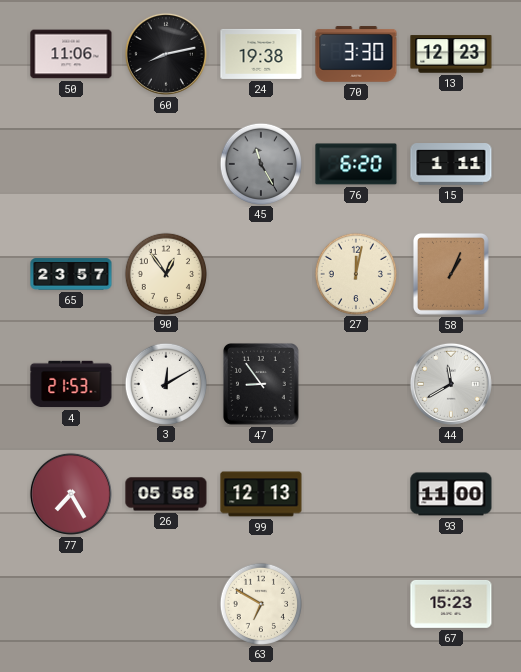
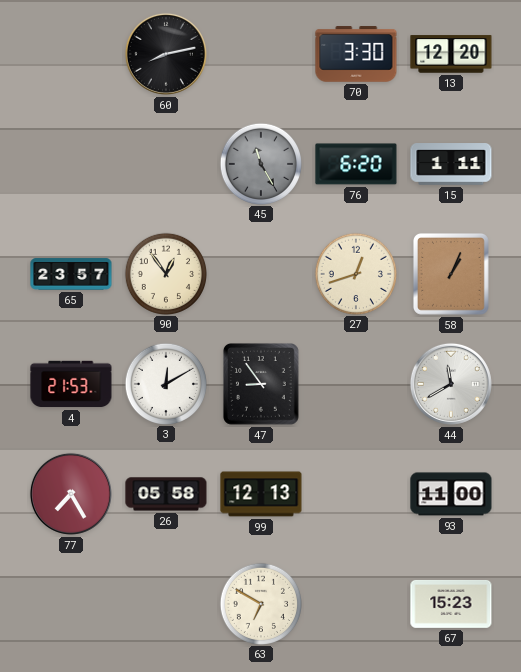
50: 11:06 -> none
24: 19:38 -> none
13: 12:23 -> 12:20
27: 12:02 -> 12:42
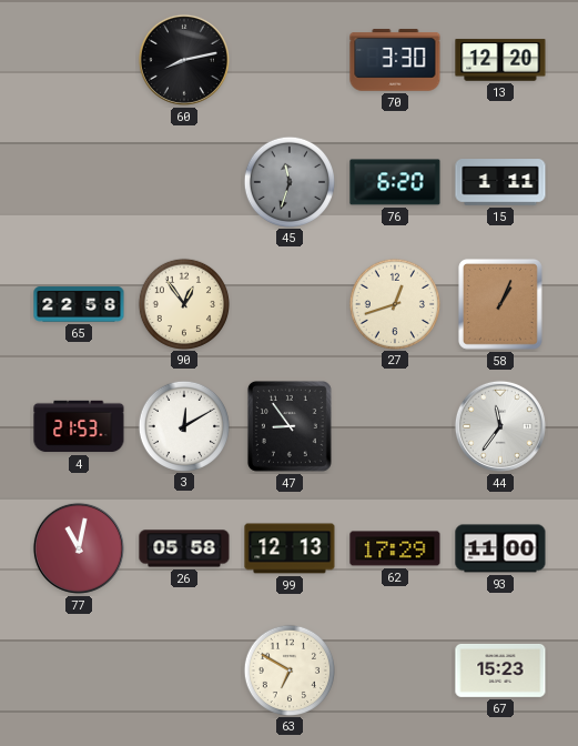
45: 11:25 -> 11:33
65: 23:57 -> 22:58
44: 11:40 -> 11:36
77: 7:25 -> 11:02
62: none -> 17:29
